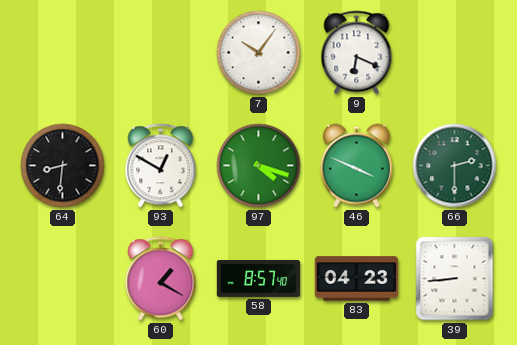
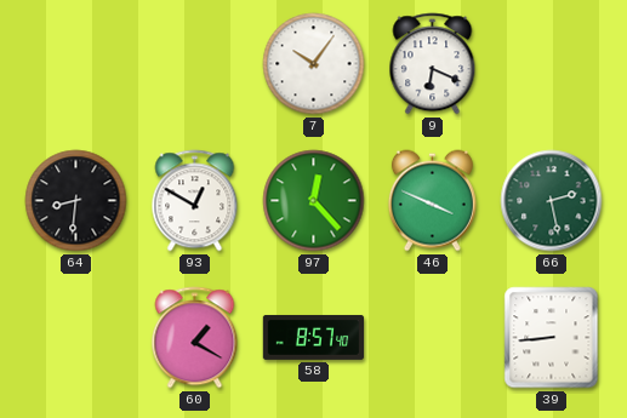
97: 4:18 -> 12:23
66: 2:30 -> 2:28
83: 04:23 -> none
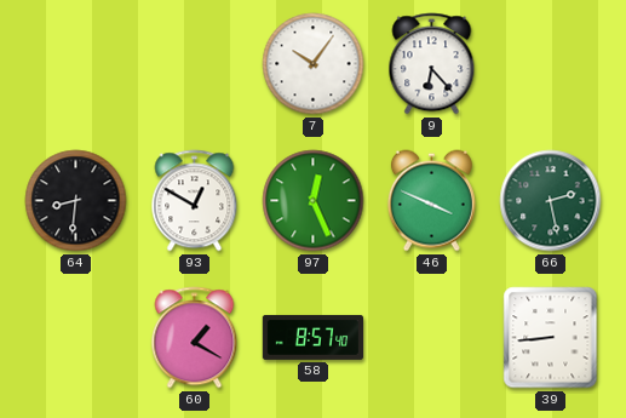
9: 6:19 -> 6:23
97: 12:23 -> 12:26
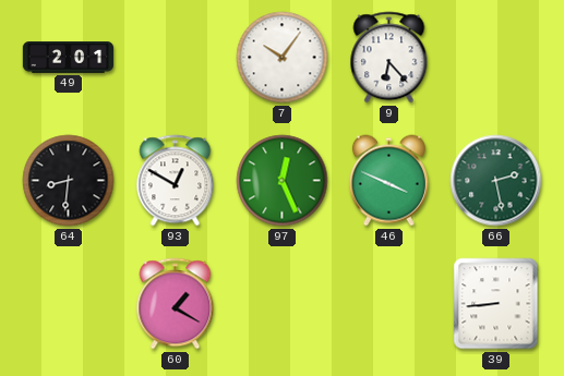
49: none -> 2:01
58: 8:57 -> none
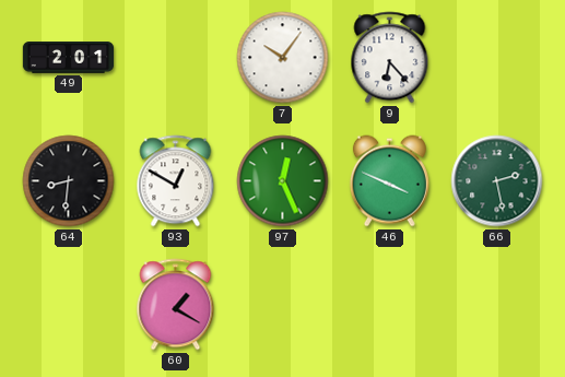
39: 8:44 -> none
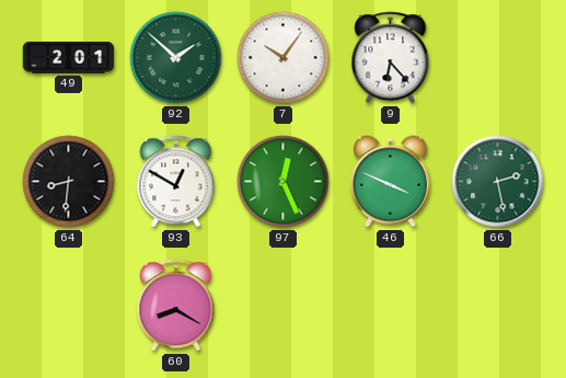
92: none -> 1:52
60: 1:20 -> 8:20
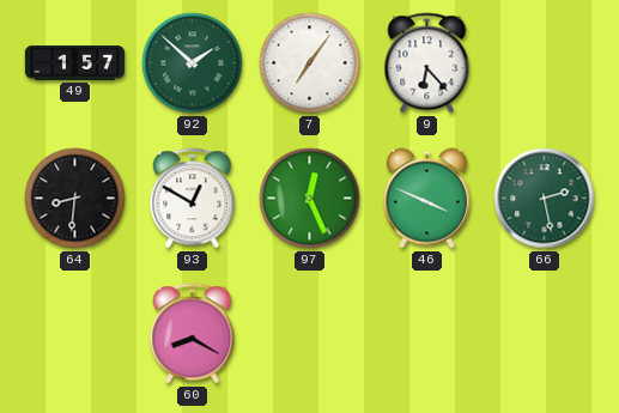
49: 2:01 -> 1:57
7: 10:06 -> 7:06
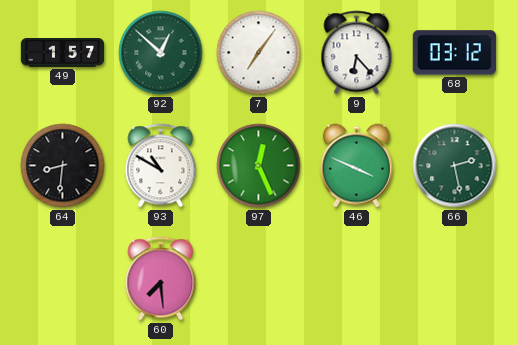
92: 1:52 -> 12:52
68: none -> 03:12
93: 12:50 -> 10:50
60: 8:20 -> 7:29
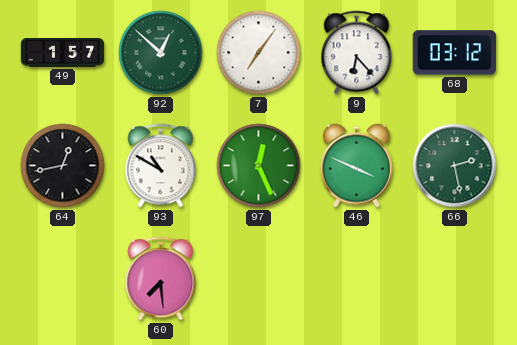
64: 8:31 -> 12:43
